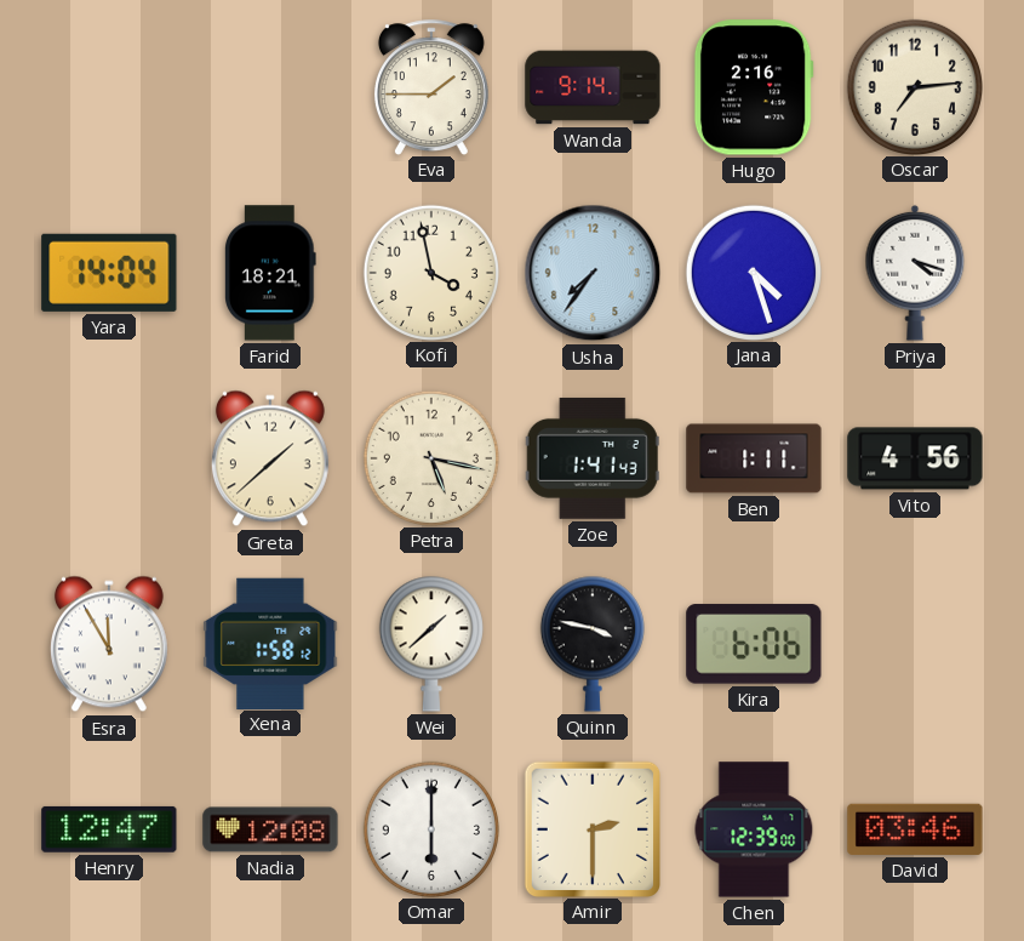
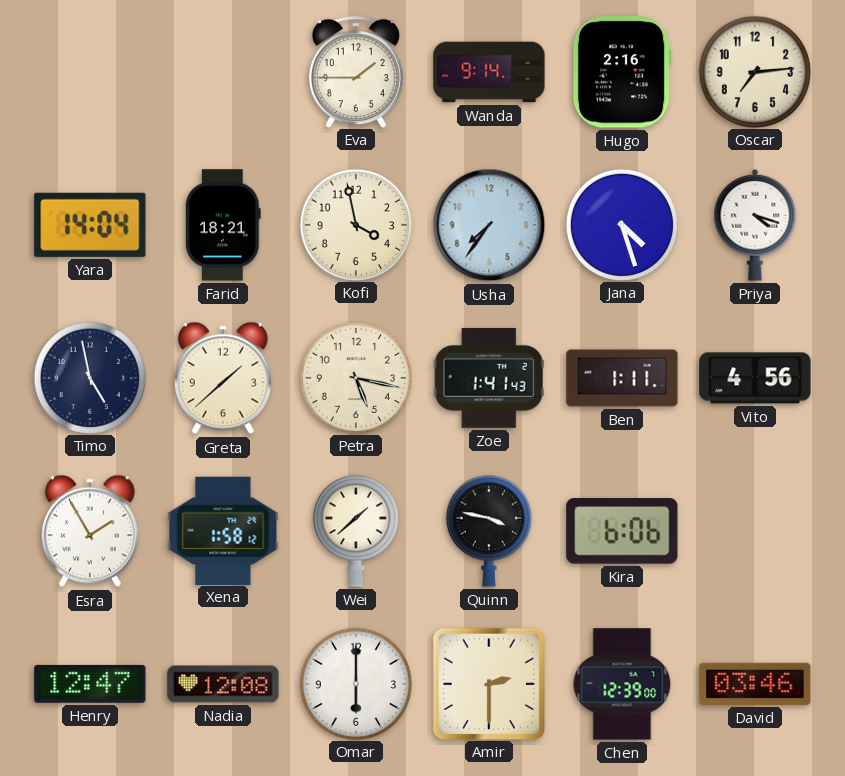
Timo: none -> 4:58
Esra: 11:55 -> 1:55
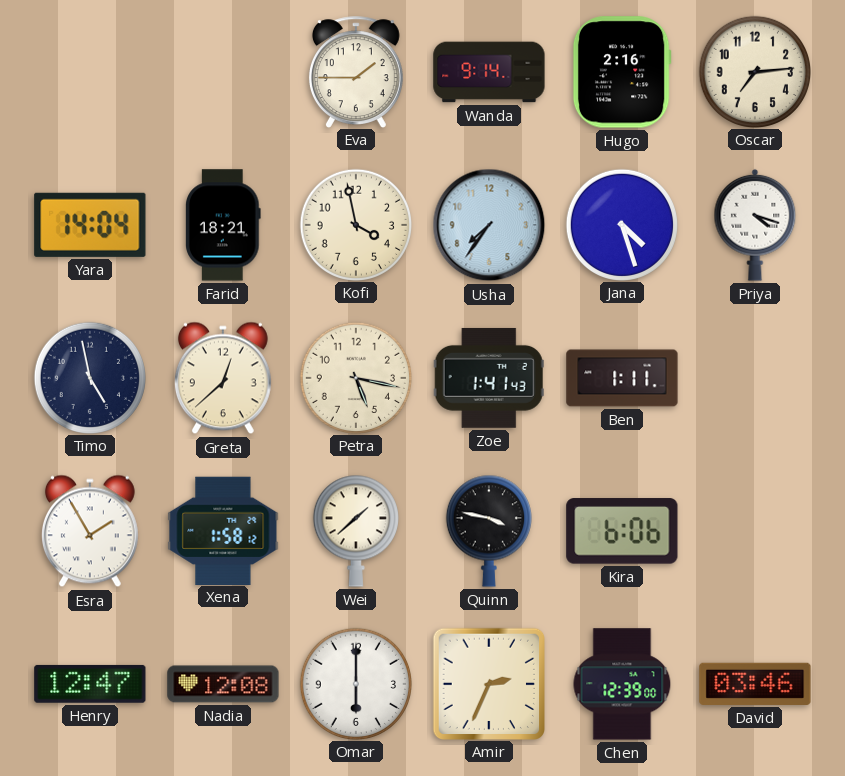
Greta: 1:38 -> 12:38
Vito: 4:56 -> none
Amir: 2:30 -> 2:34
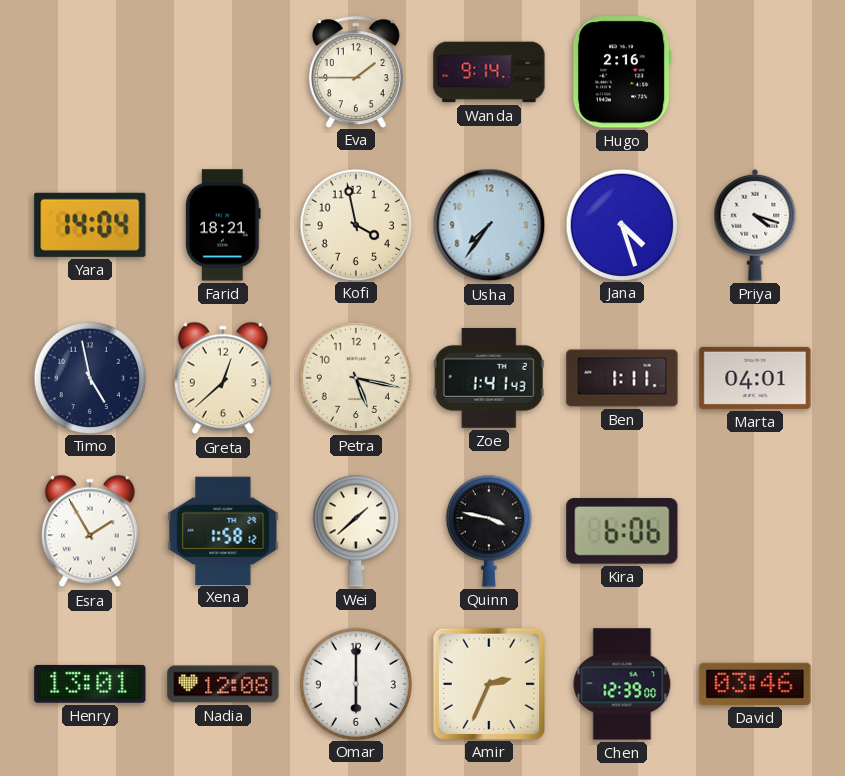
Oscar: 7:14 -> none
Marta: none -> 04:01
Henry: 12:47 -> 13:01
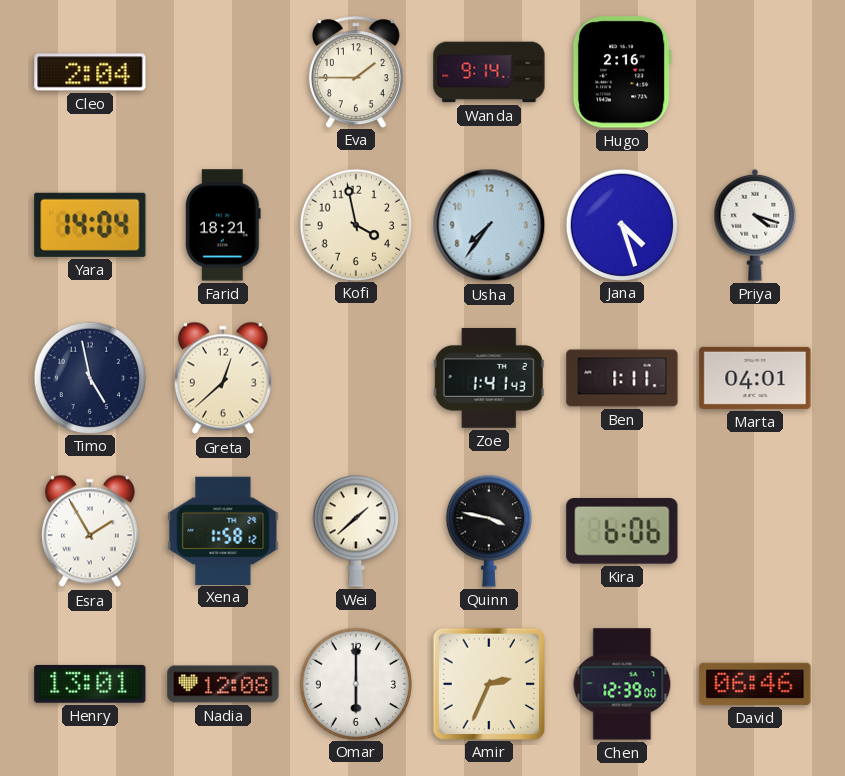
Cleo: none -> 2:04
Petra: 5:17 -> none
David: 03:46 -> 06:46
